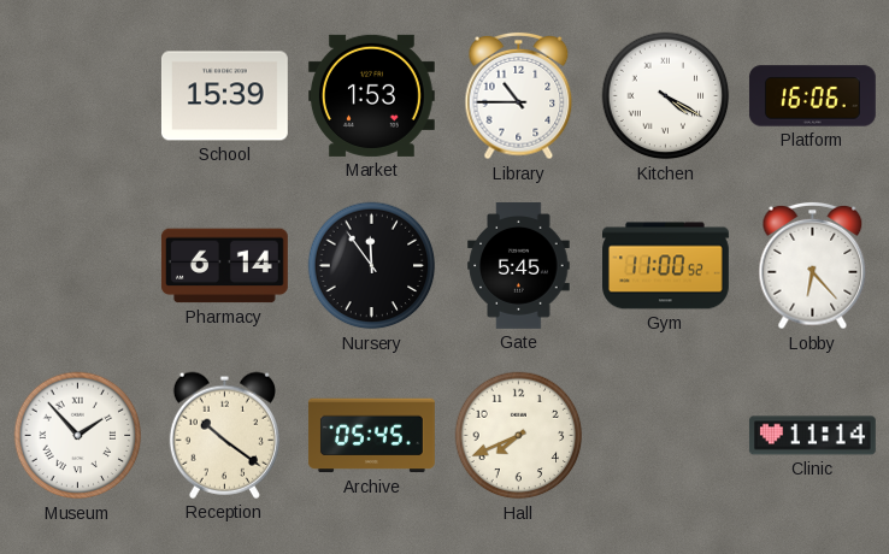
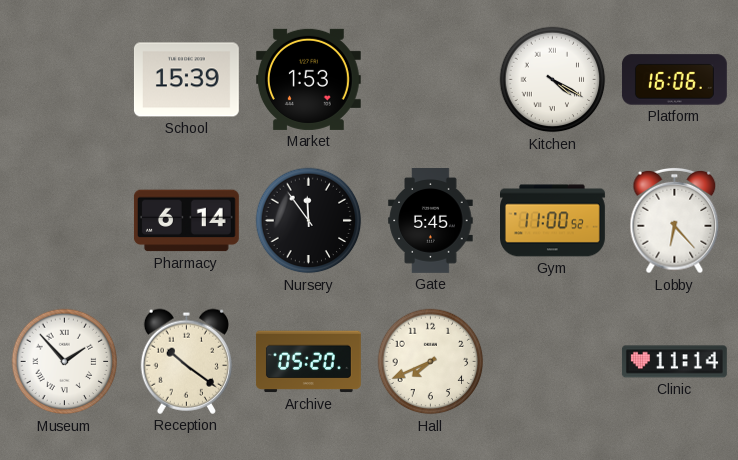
Library: 10:45 -> none
Archive: 05:45 -> 05:20
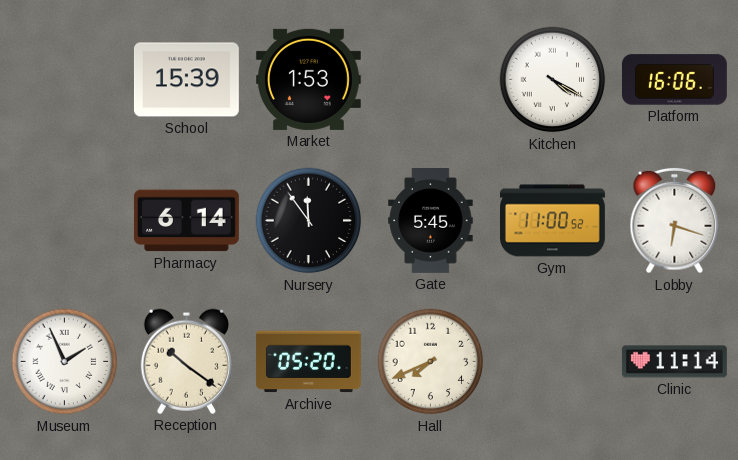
Lobby: 6:23 -> 6:18
Museum: 1:53 -> 1:56
